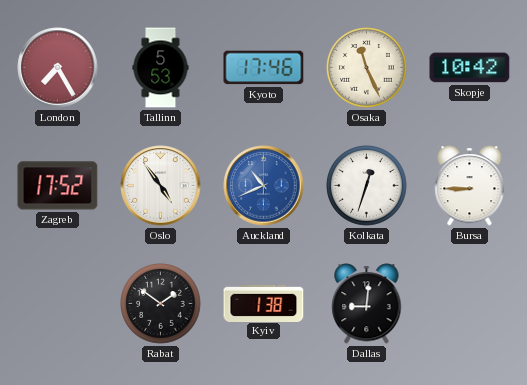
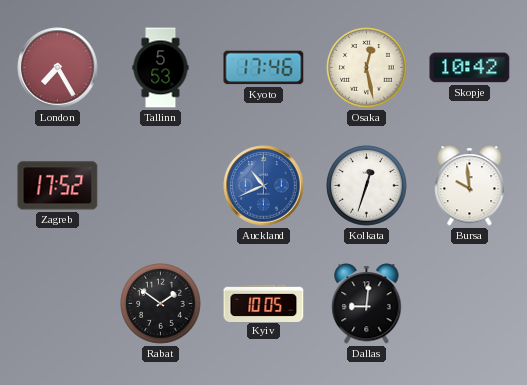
Osaka: 11:26 -> 12:28
Oslo: 4:54 -> none
Bursa: 8:45 -> 9:59
Kyiv: 1:38 -> 10:05
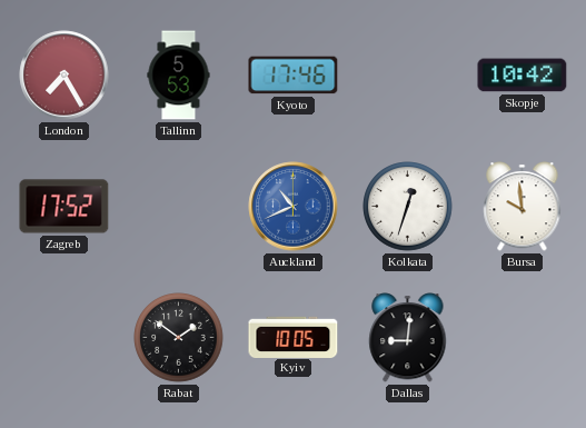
Osaka: 12:28 -> none
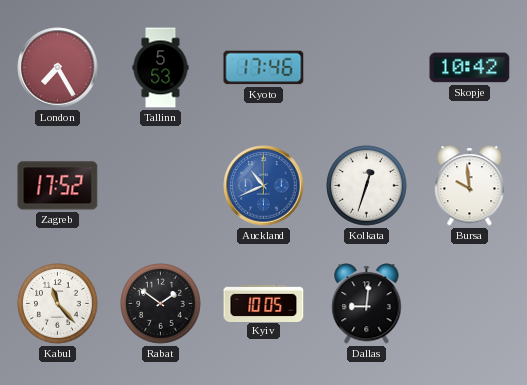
Kabul: none -> 11:23
